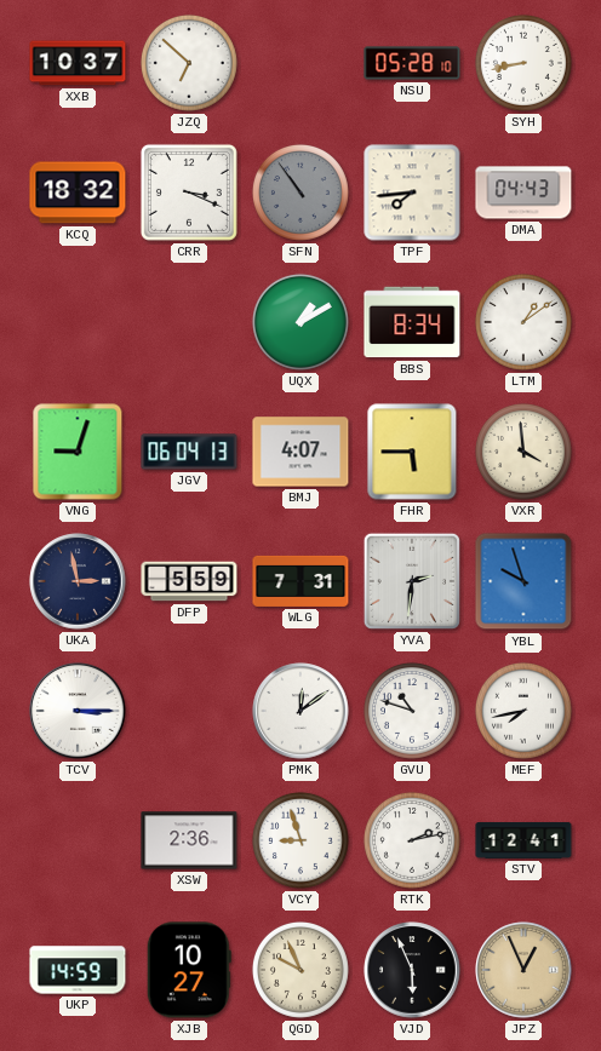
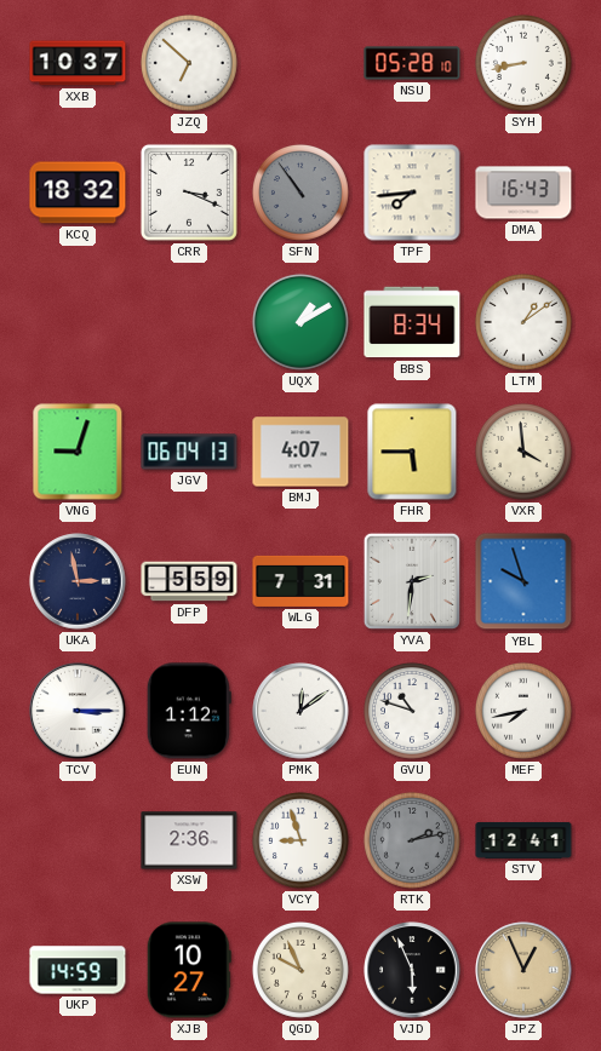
DMA: 04:43 -> 16:43
EUN: none -> 1:12
RTK dial: white -> grey
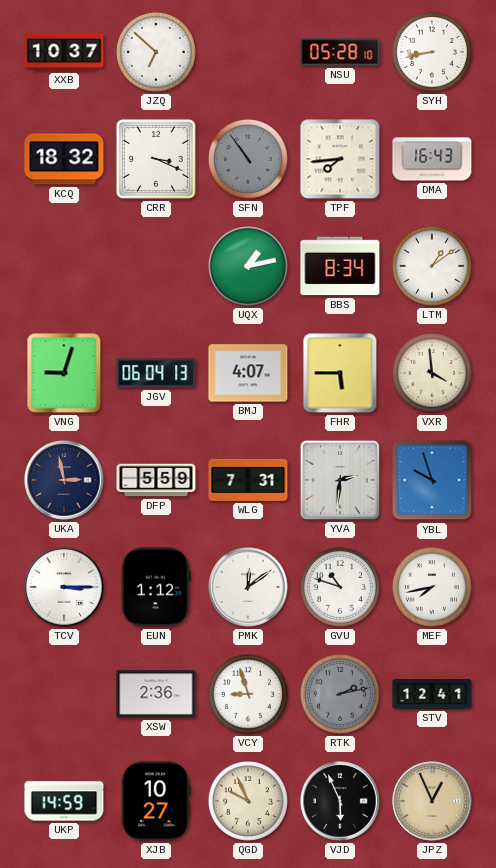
UQX: 1:10 -> 1:13
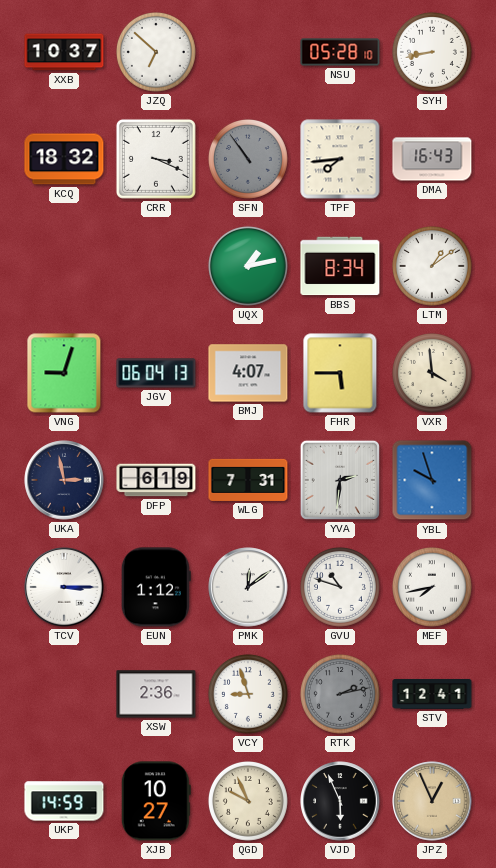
DFP: 5:59 -> 6:19
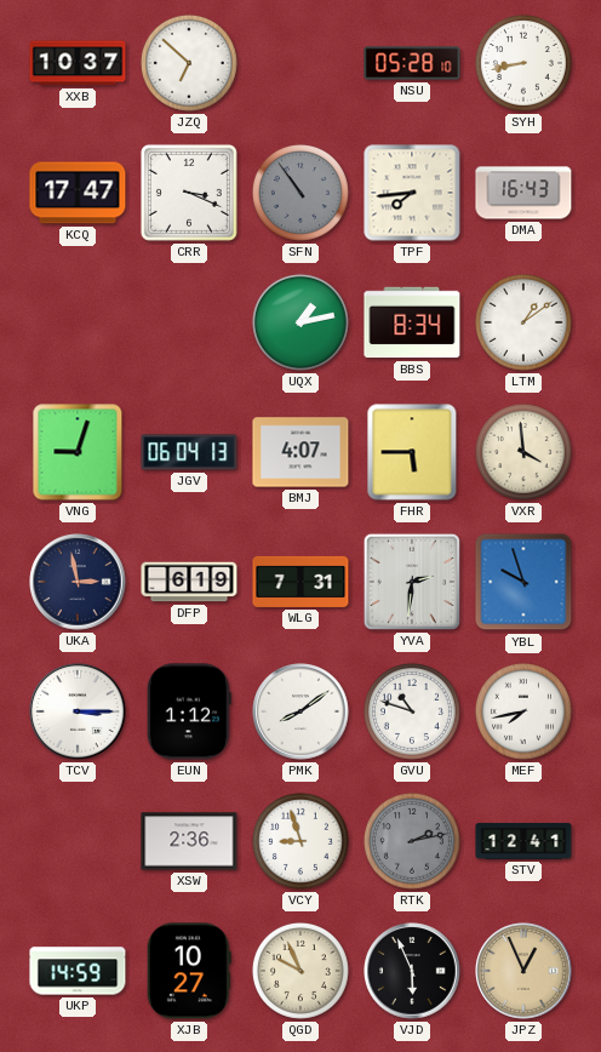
KCQ: 18:32 -> 17:47
PMK: 12:09 -> 8:09
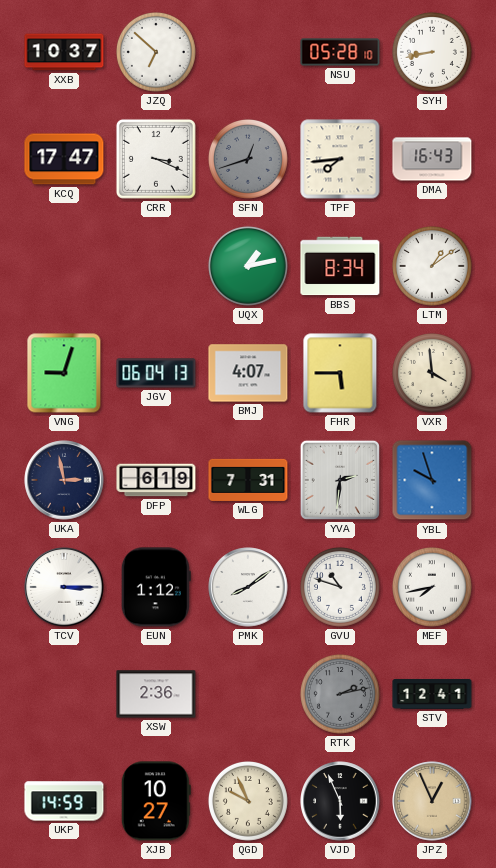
SFN: 10:54 -> 12:42
VCY: 8:57 -> none
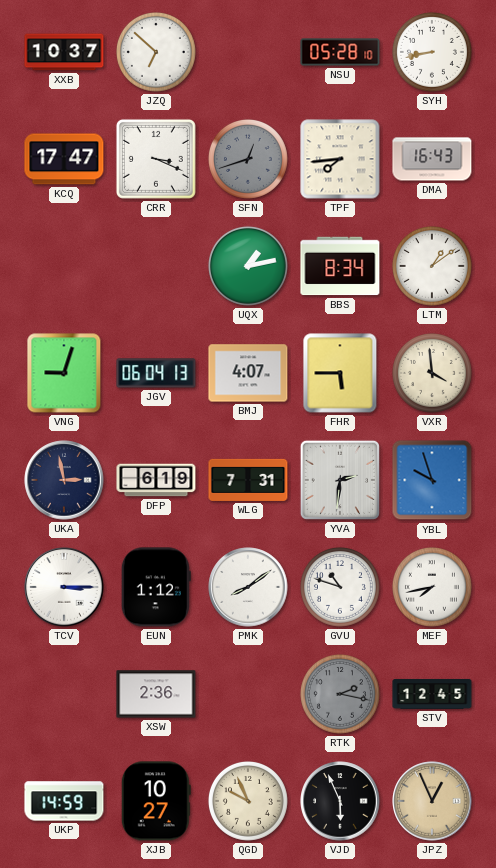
RTK: 2:13 -> 2:17
STV: 12:41 -> 12:45
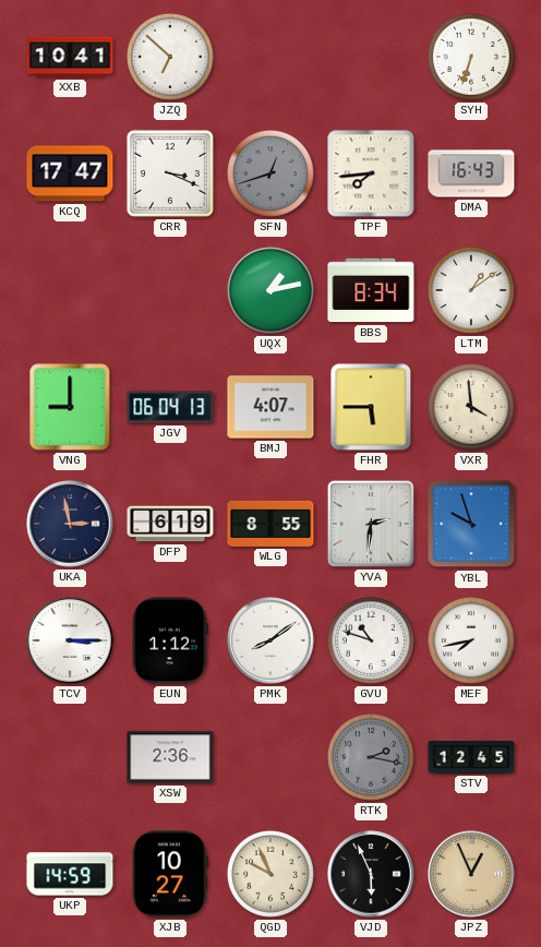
XXB: 10:37 -> 10:41
NSU: 05:28 -> none
SYH: 8:43 -> 6:33
VNG: 9:03 -> 9:00
WLG: 7:31 -> 8:55
